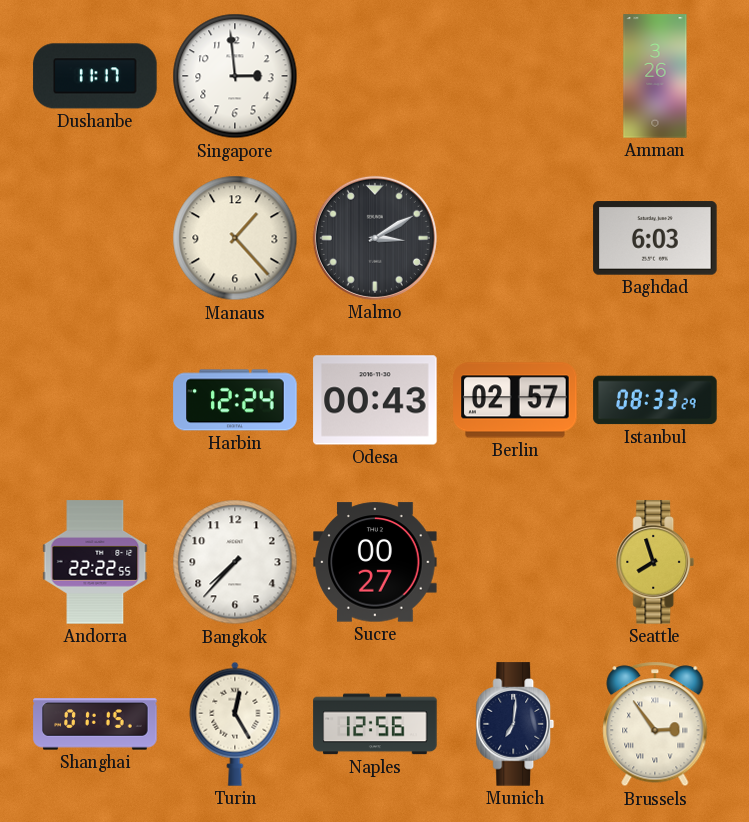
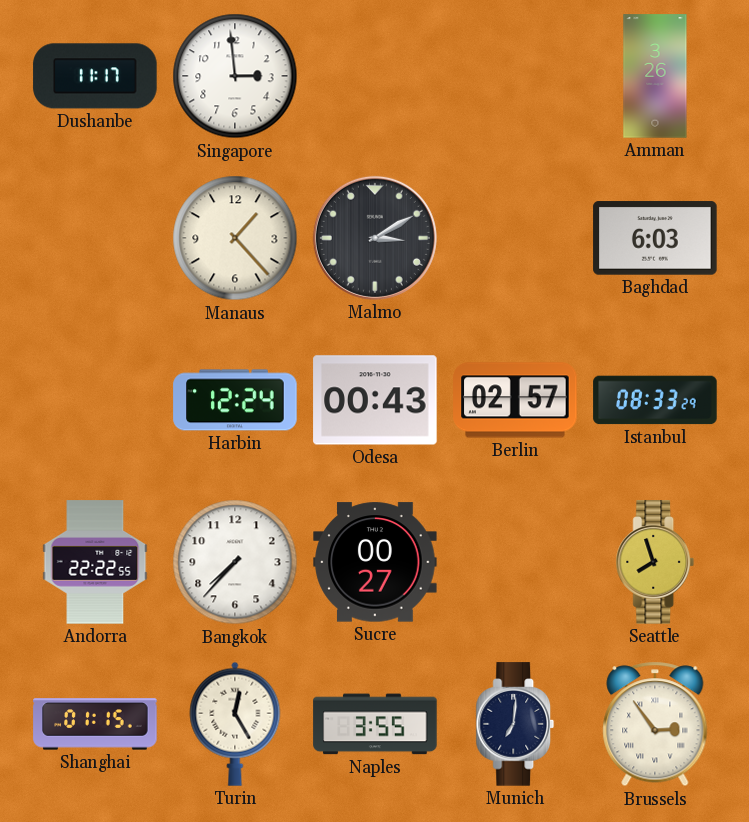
Naples: 12:56 -> 3:55
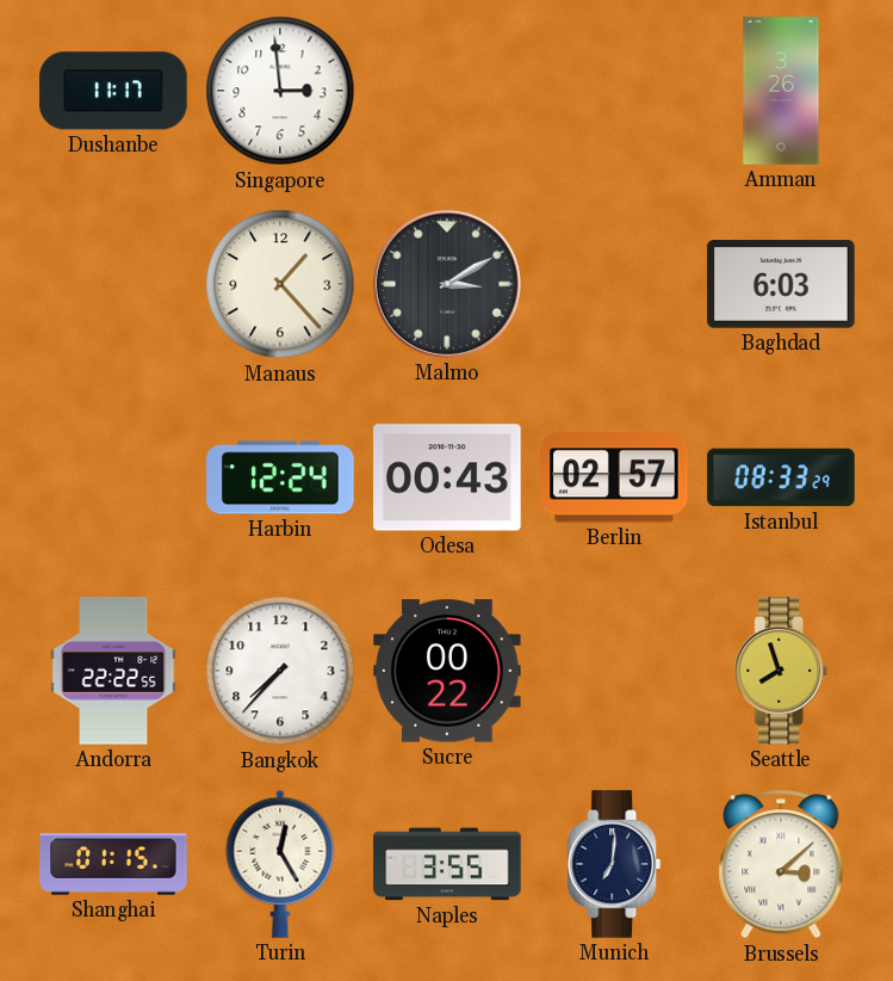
Sucre: 00:27 -> 00:22
Brussels: 2:54 -> 3:08
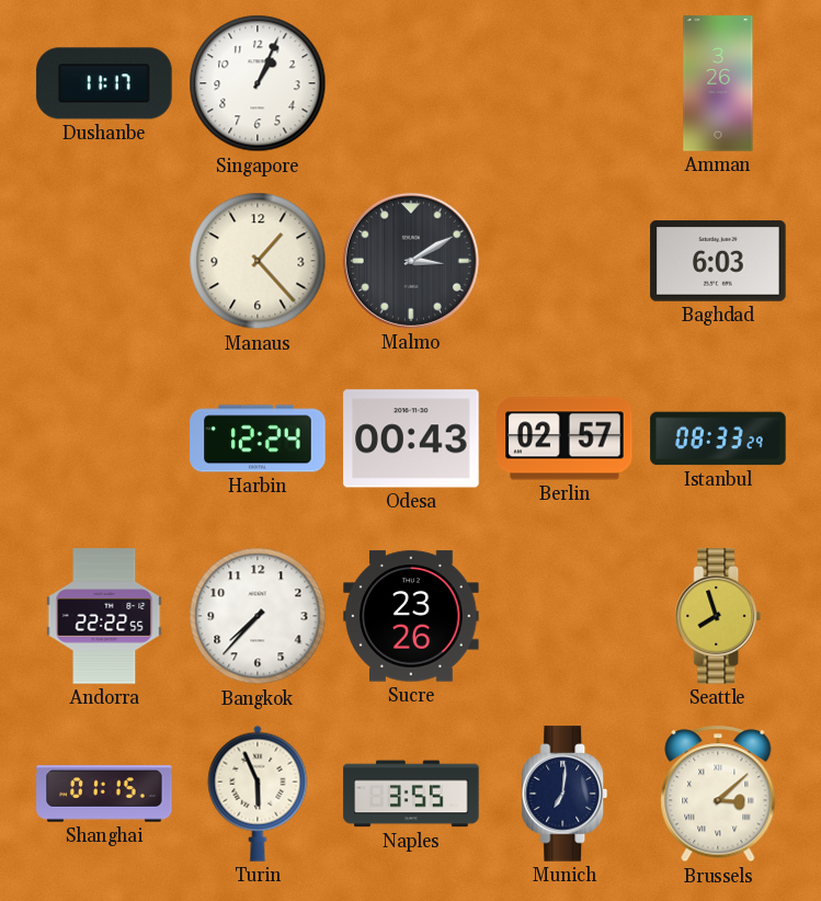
Singapore: 2:59 -> 1:04
Sucre: 00:22 -> 23:26
Turin: 12:25 -> 5:56
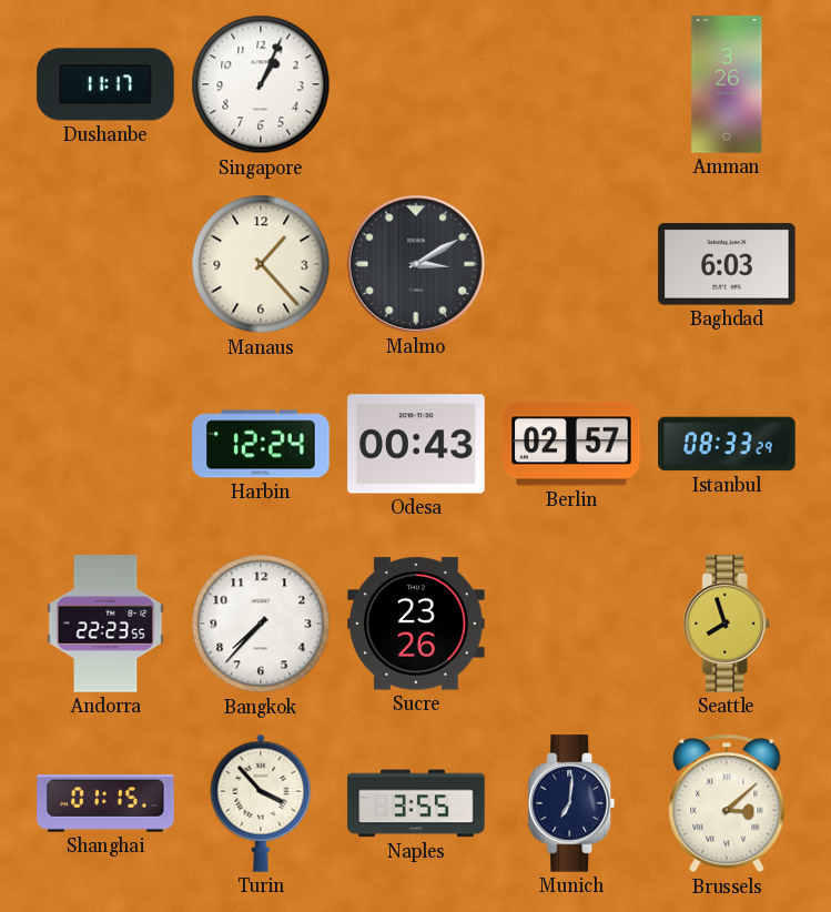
Andorra: 22:22 -> 22:23
Turin: 5:56 -> 3:53
